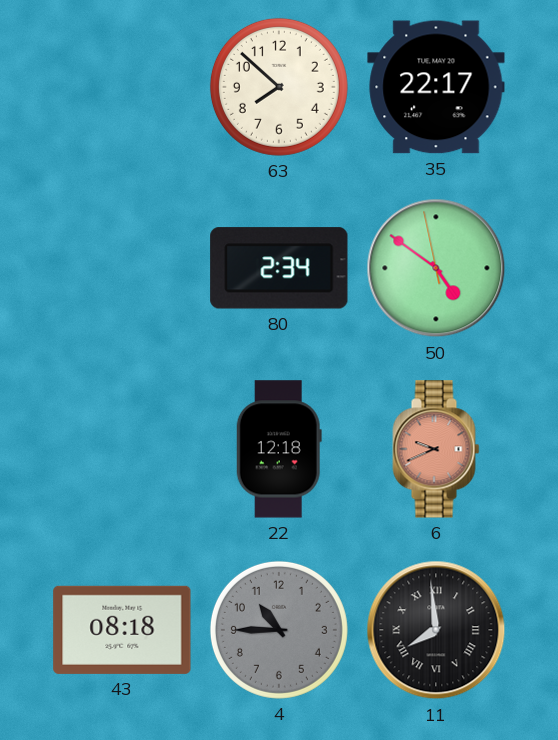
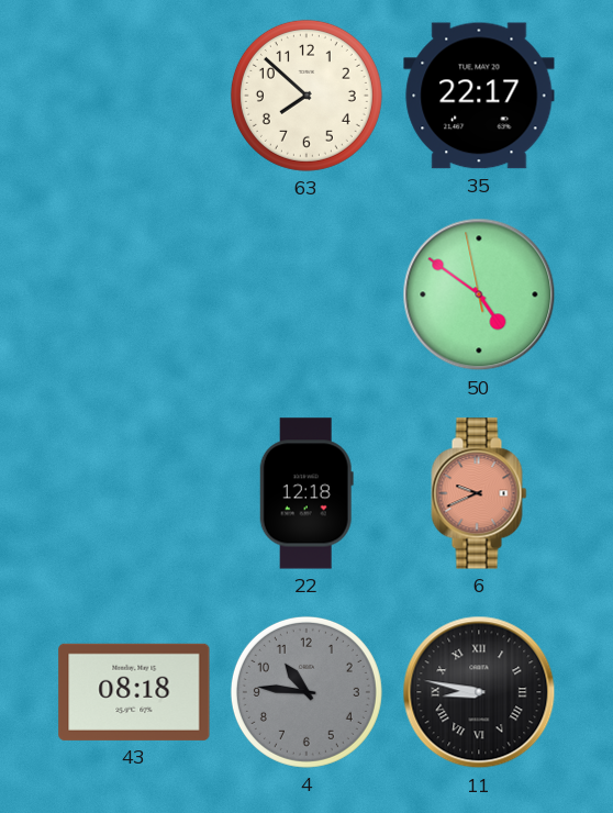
80: 2:34 -> none
4: 10:45 -> 10:46
11: 7:59 -> 8:47
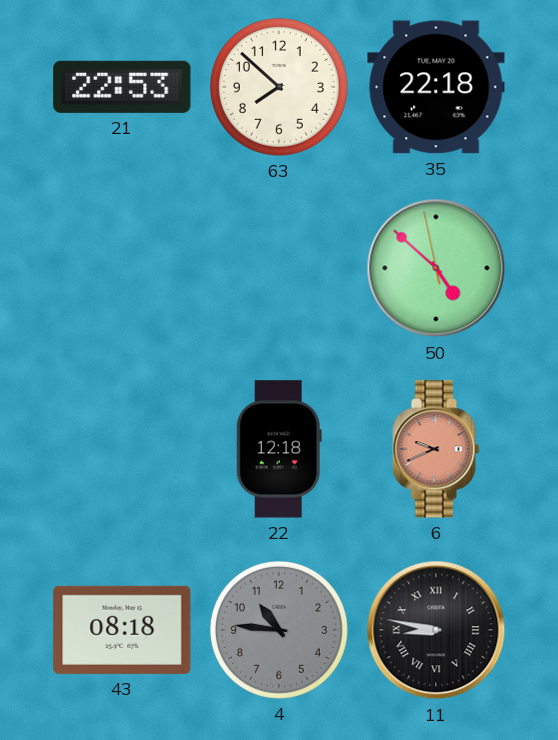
21: none -> 22:53
35: 22:17 -> 22:18
50: 4:50 -> 4:51
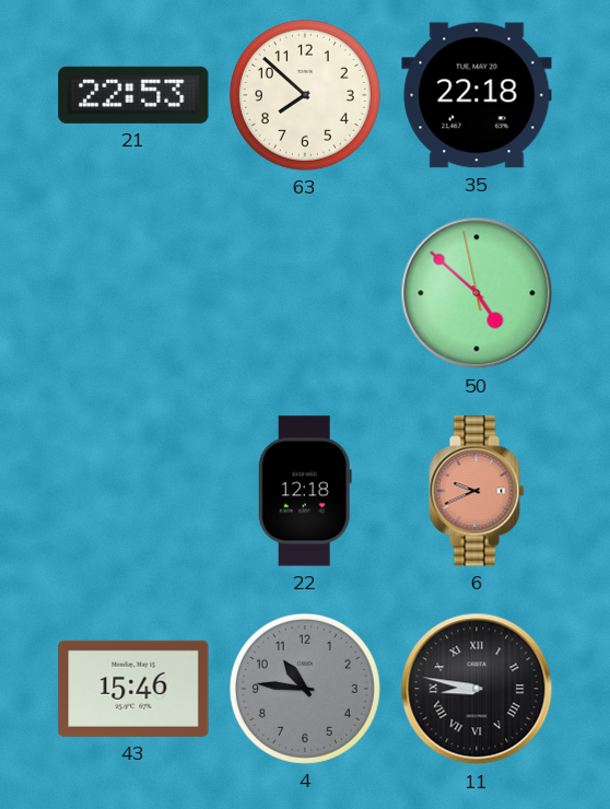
43: 08:18 -> 15:46
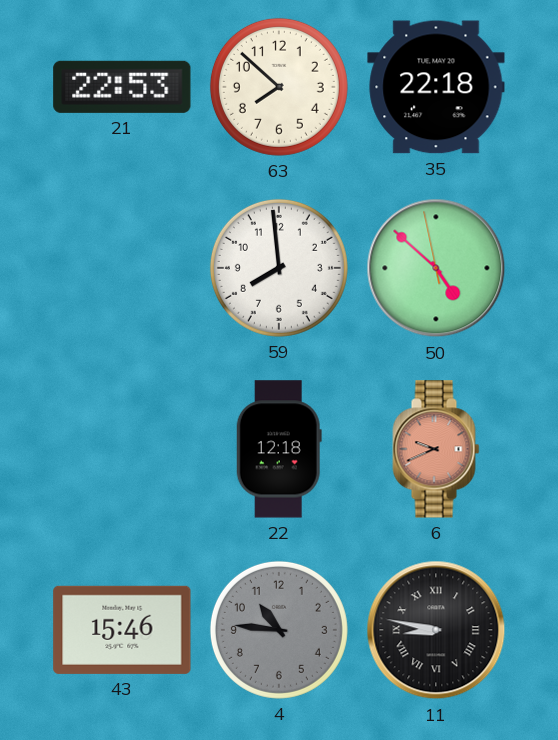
59: none -> 7:59
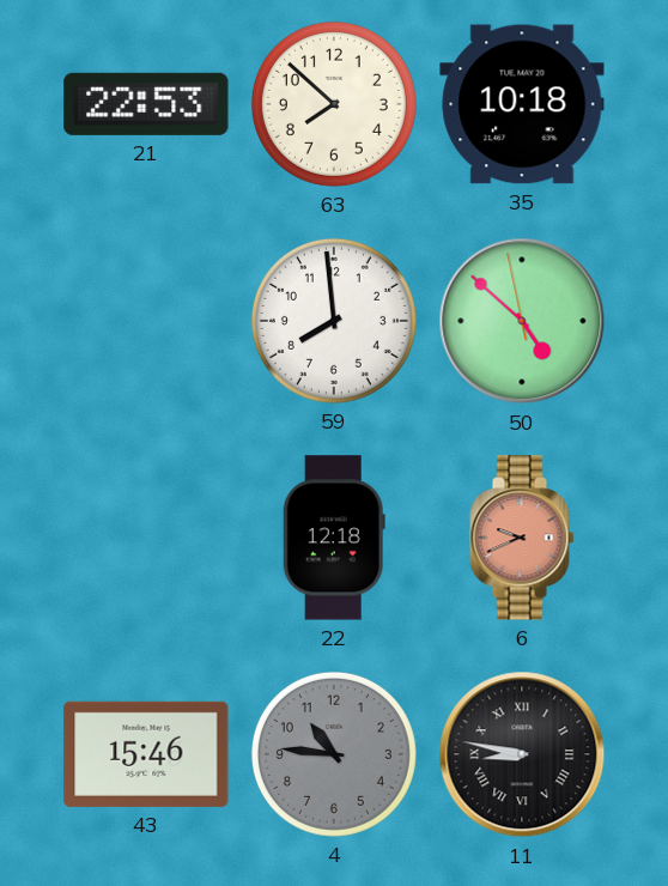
35: 22:18 -> 10:18
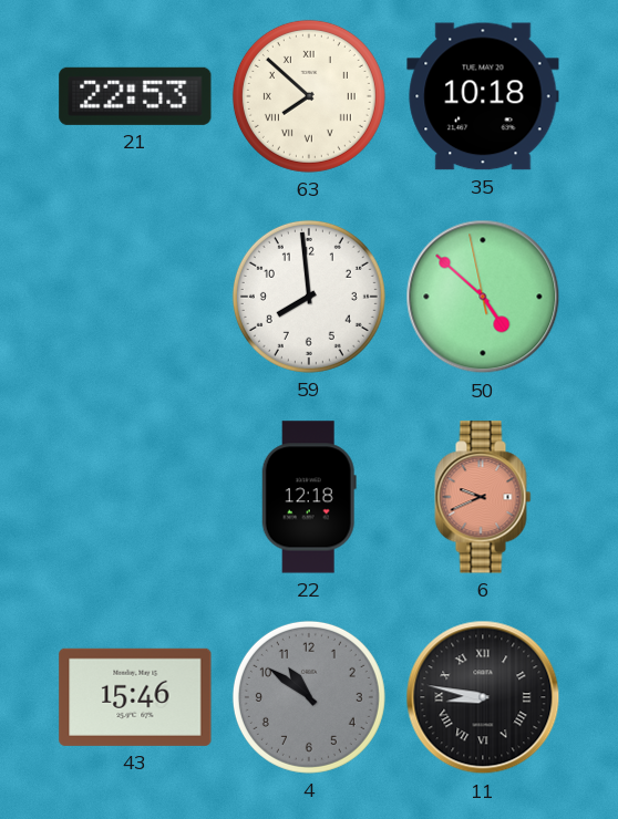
63 numerals: Arabic -> Roman
4: 10:46 -> 10:51
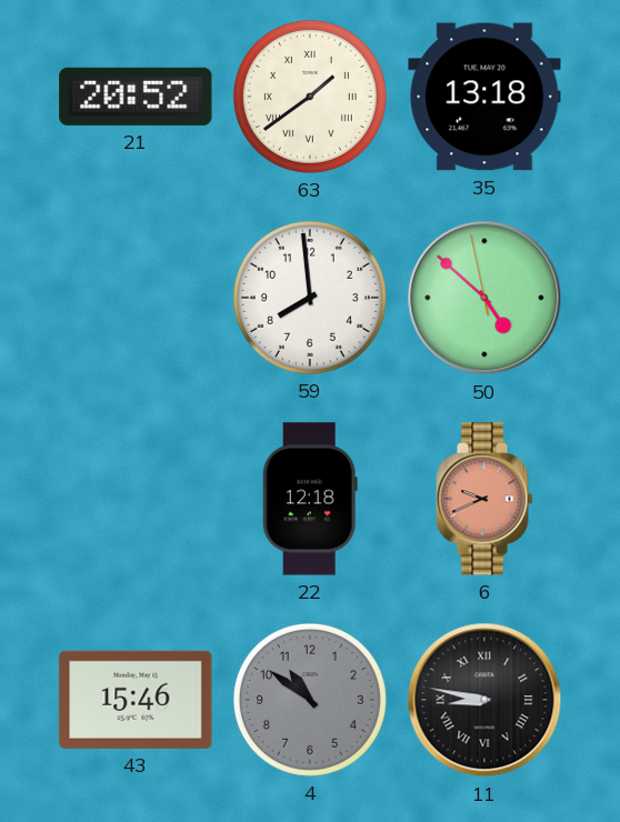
21: 22:53 -> 20:52
63: 7:52 -> 1:39
35: 10:18 -> 13:18
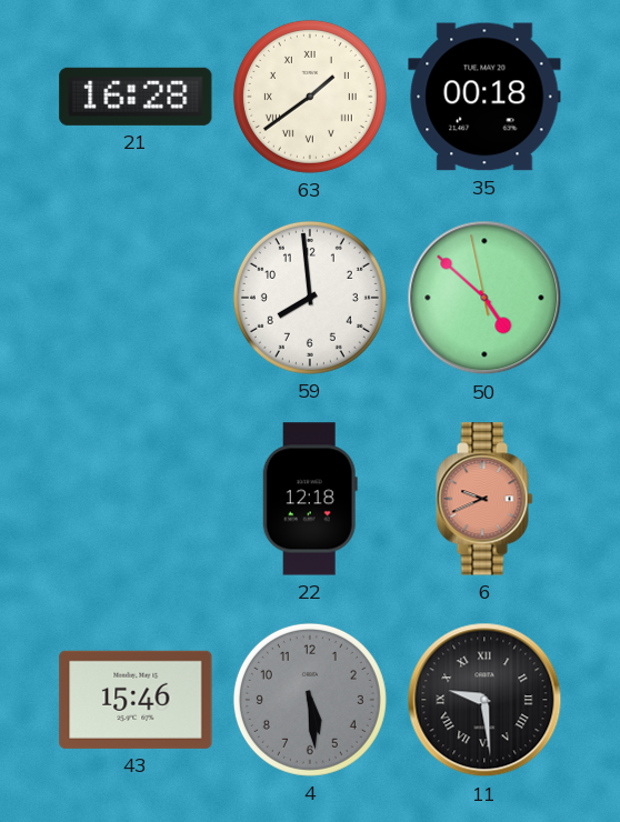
21: 20:52 -> 16:28
35: 13:18 -> 00:18
4: 10:51 -> 5:29
11: 8:47 -> 9:29
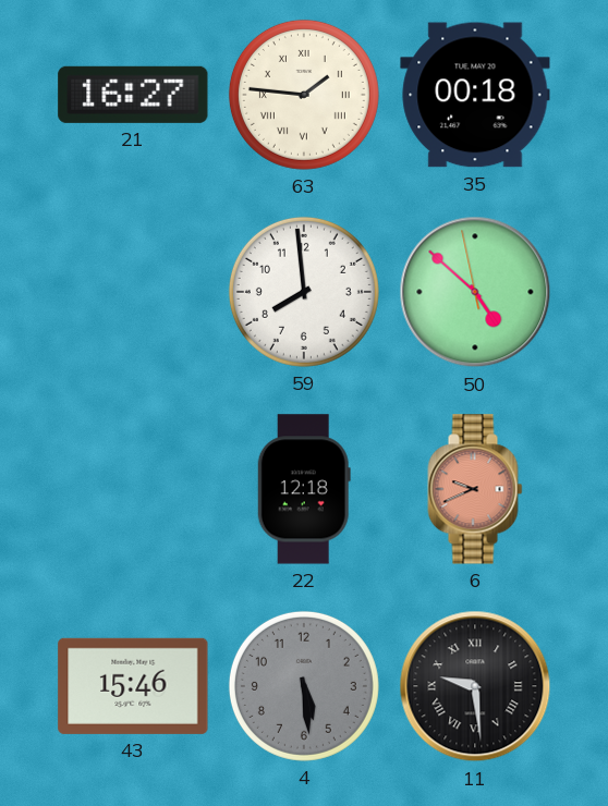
21: 16:28 -> 16:27
63: 1:39 -> 1:46
